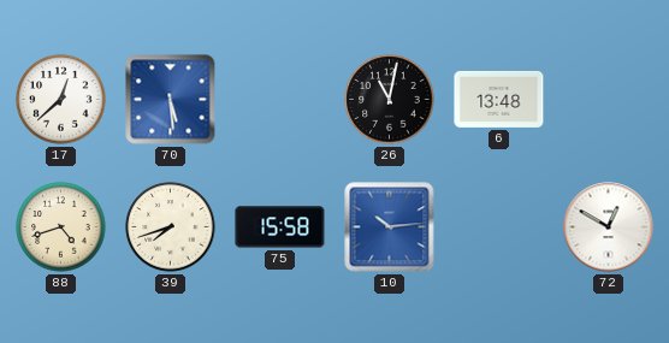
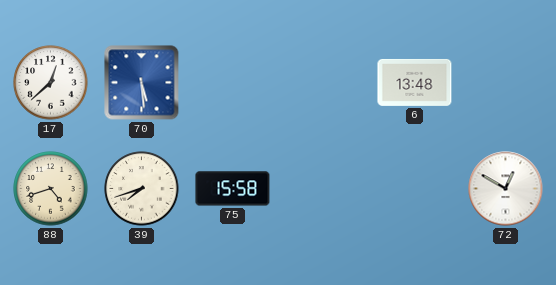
26: 11:02 -> none
10: 10:14 -> none
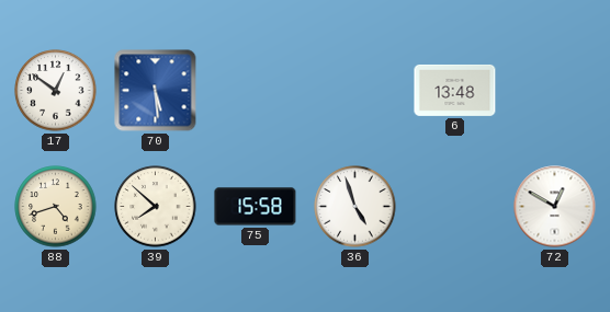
17: 12:38 -> 12:51
39: 7:42 -> 7:52
36: none -> 4:57
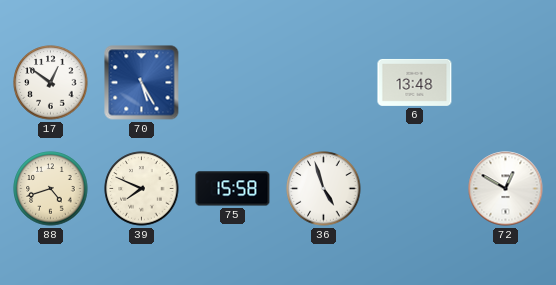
70: 5:29 -> 5:25
39: 7:52 -> 7:49
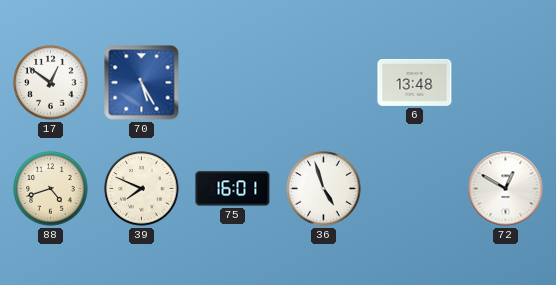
75: 15:58 -> 16:01
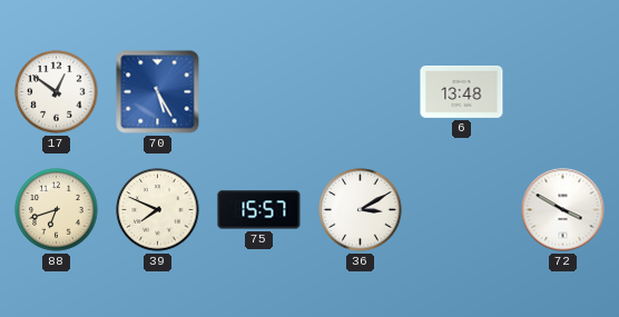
88: 4:42 -> 6:42
75: 16:01 -> 15:57
36: 4:57 -> 3:10
72: 12:50 -> 3:50
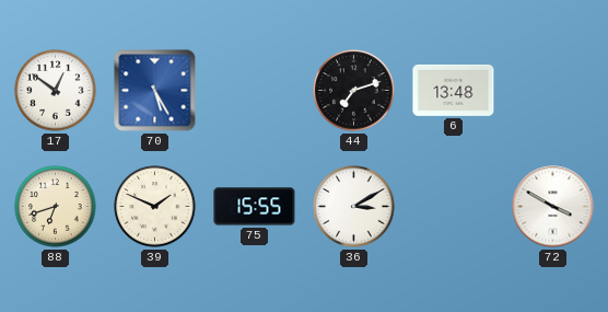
44: none -> 7:12
39: 7:49 -> 1:49
75: 15:57 -> 15:55
